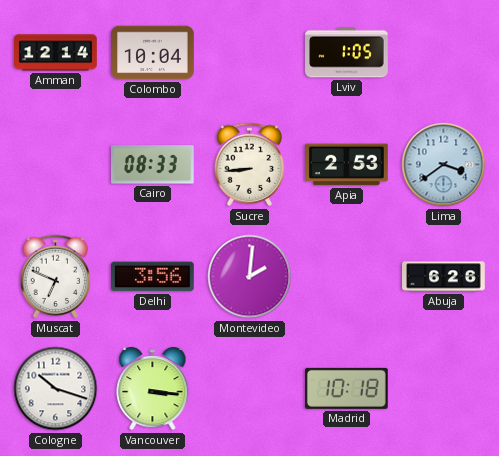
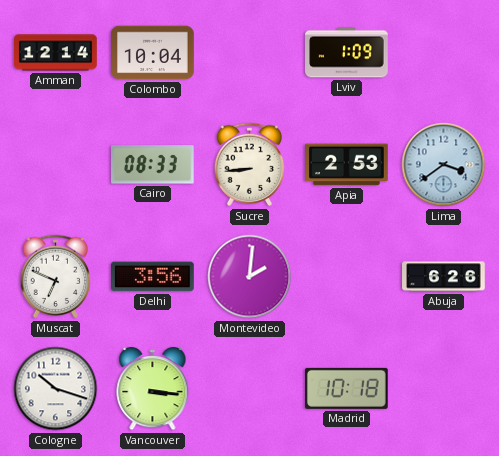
Lviv: 1:05 -> 1:09
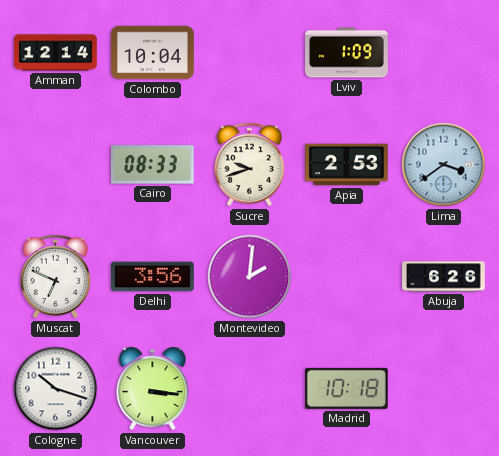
Sucre: 8:44 -> 9:42
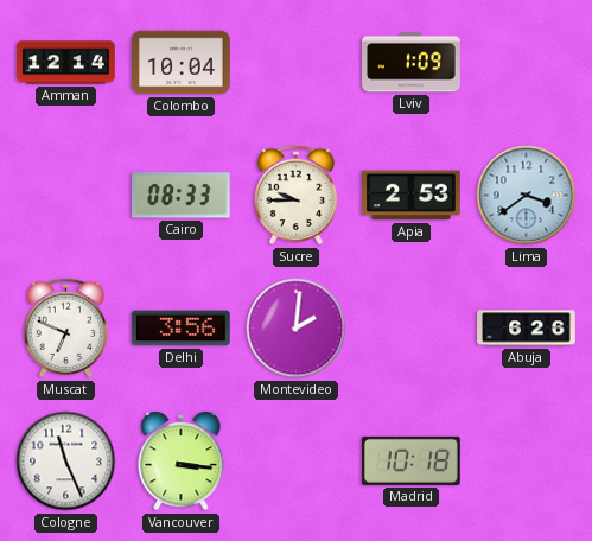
Sucre: 9:42 -> 9:45
Cologne: 10:18 -> 11:26
